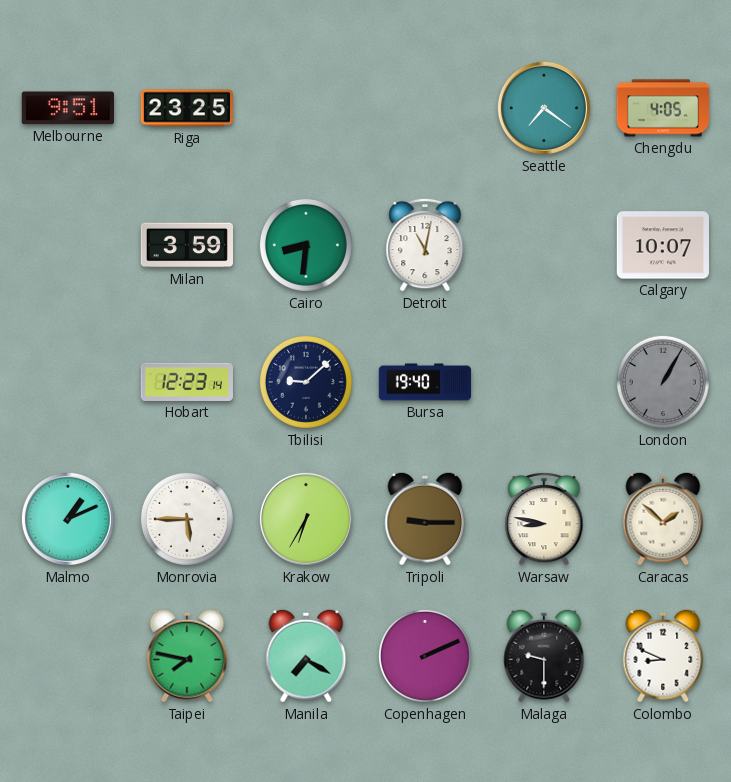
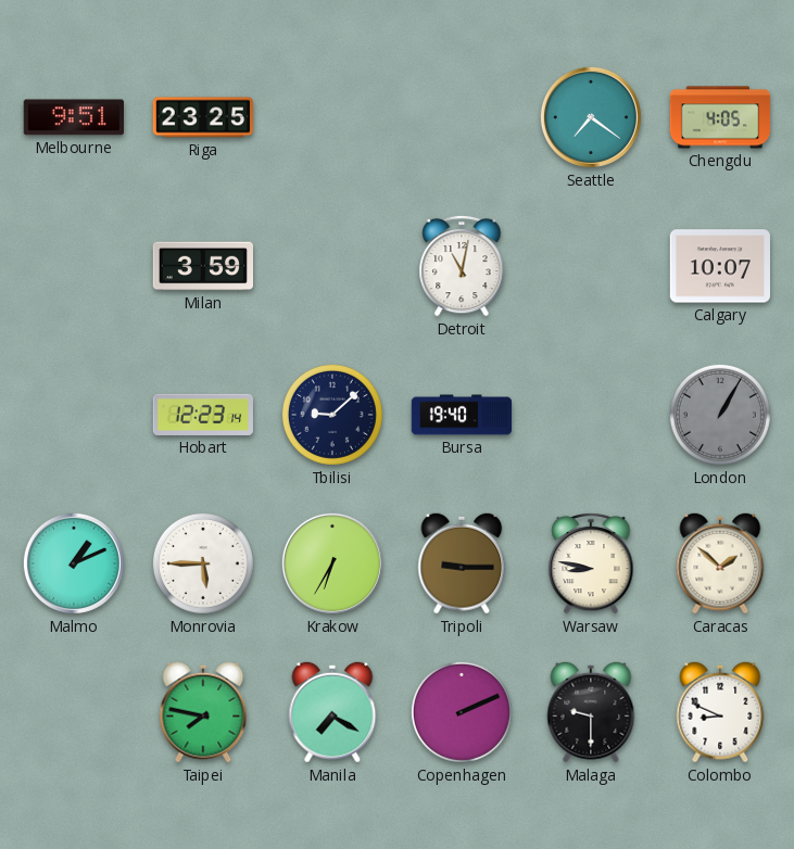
Cairo: 8:31 -> none
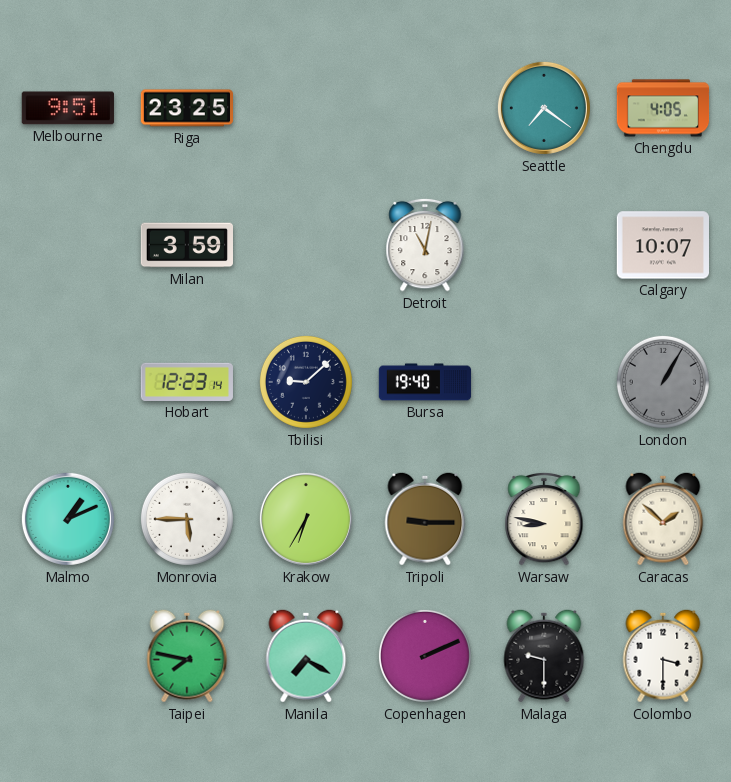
Colombo: 8:49 -> 3:30
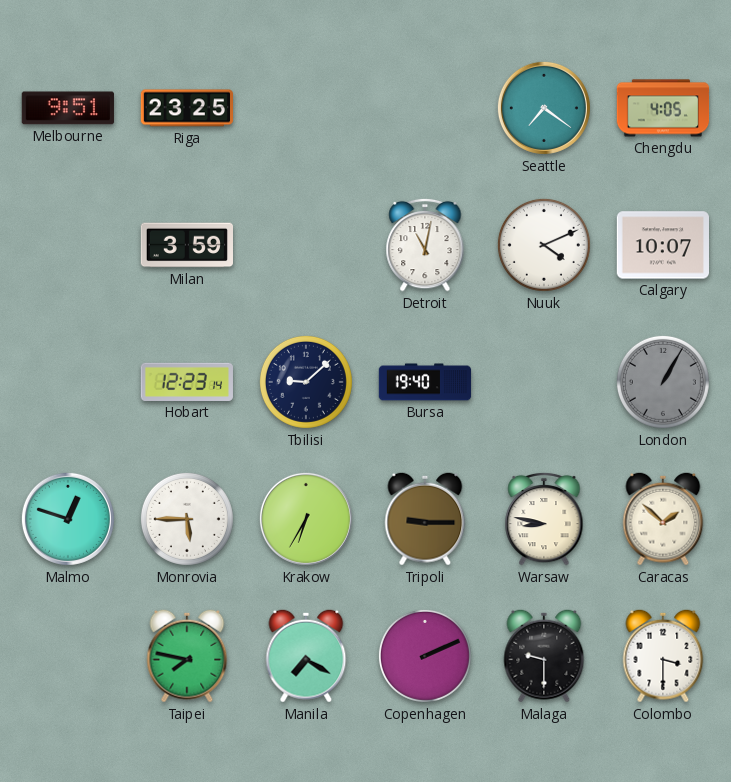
Nuuk: none -> 4:11
Malmo: 1:11 -> 12:48
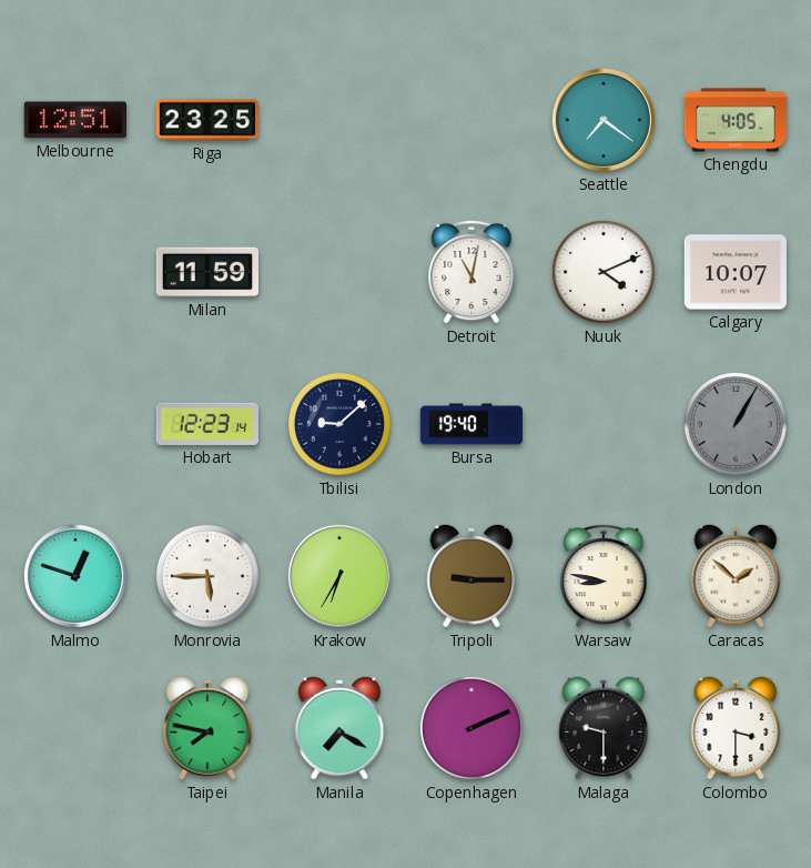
Melbourne: 9:51 -> 12:51
Milan: 3:59 -> 11:59
